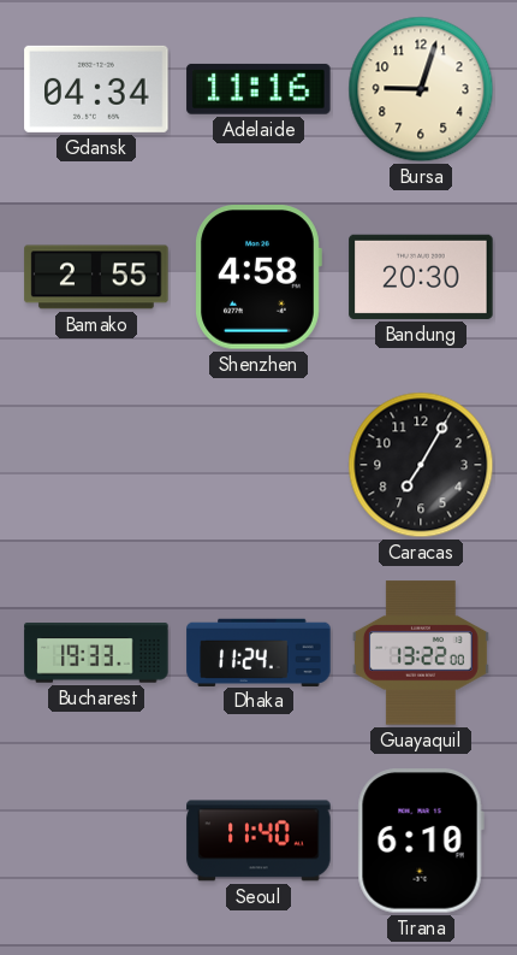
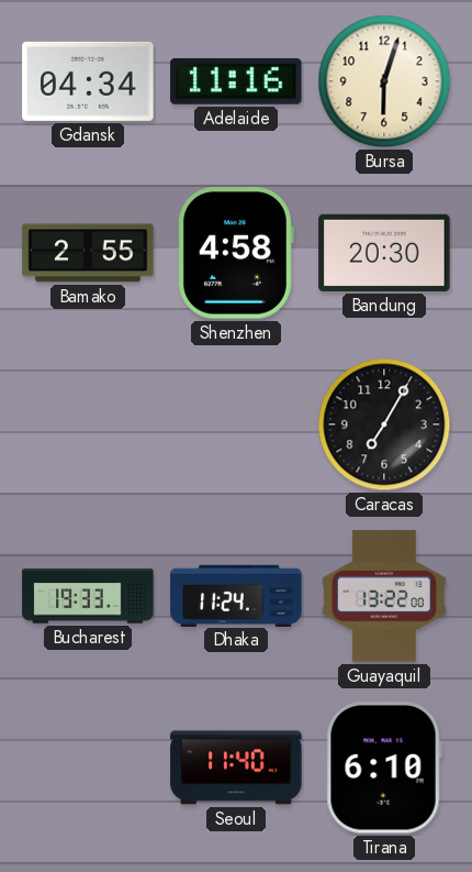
Bursa: 9:03 -> 6:03
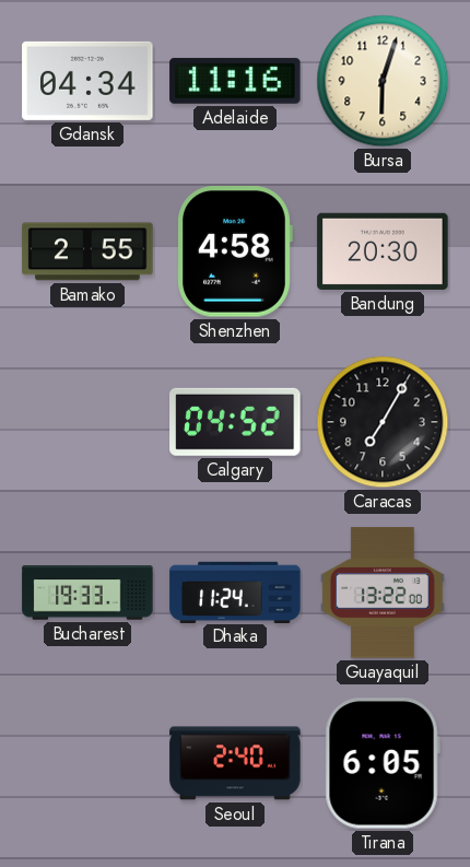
Calgary: none -> 04:52
Seoul: 11:40 -> 2:40
Tirana: 6:10 -> 6:05
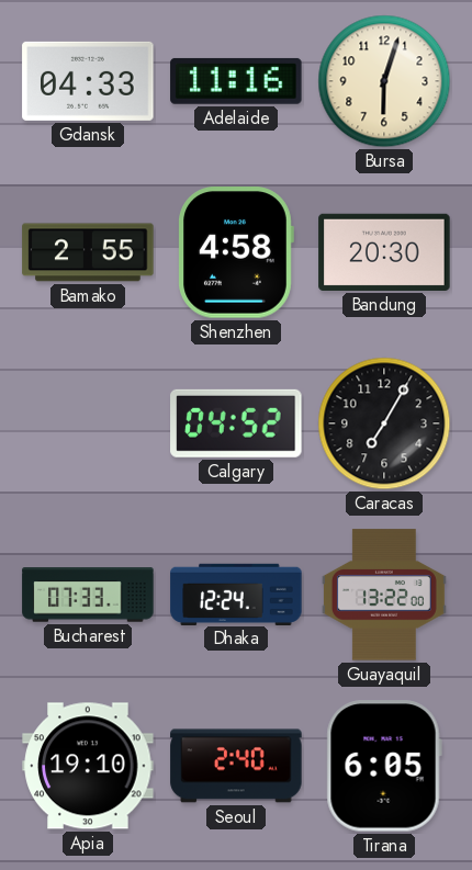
Gdansk: 04:34 -> 04:33
Bucharest: 19:33 -> 07:33
Dhaka: 11:24 -> 12:24
Apia: none -> 19:10
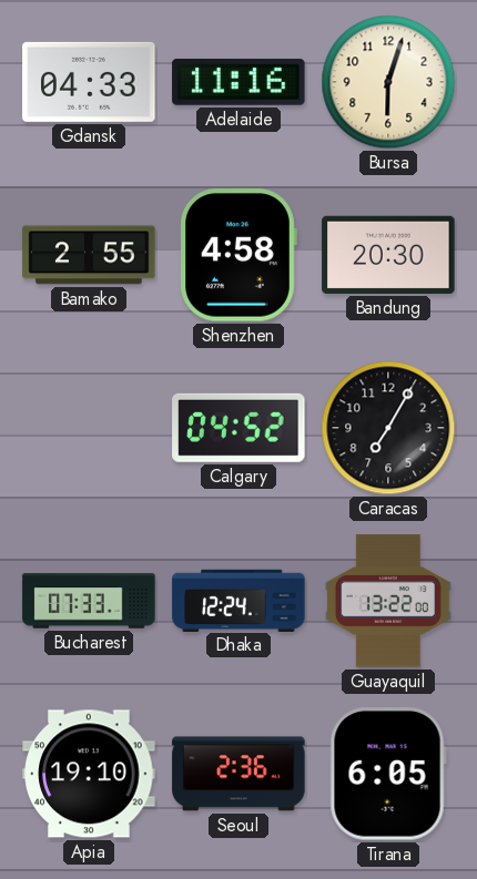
Seoul: 2:40 -> 2:36
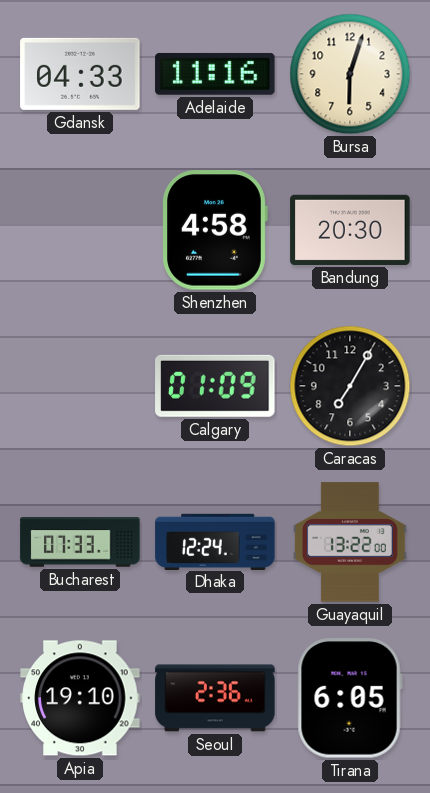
Bamako: 2:55 -> none
Calgary: 04:52 -> 01:09
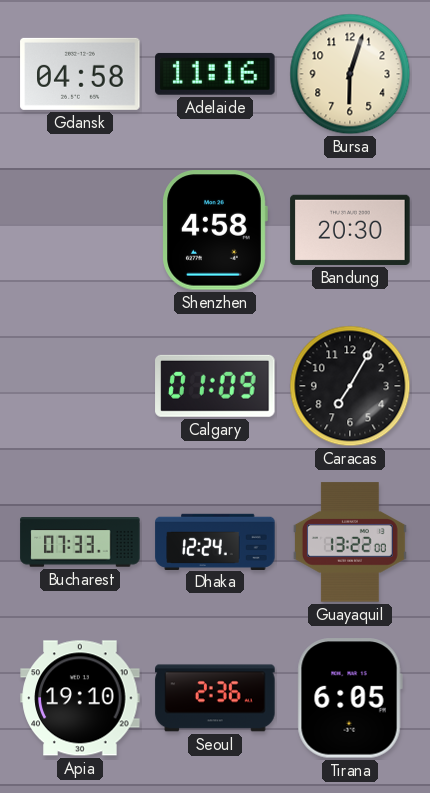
Gdansk: 04:33 -> 04:58
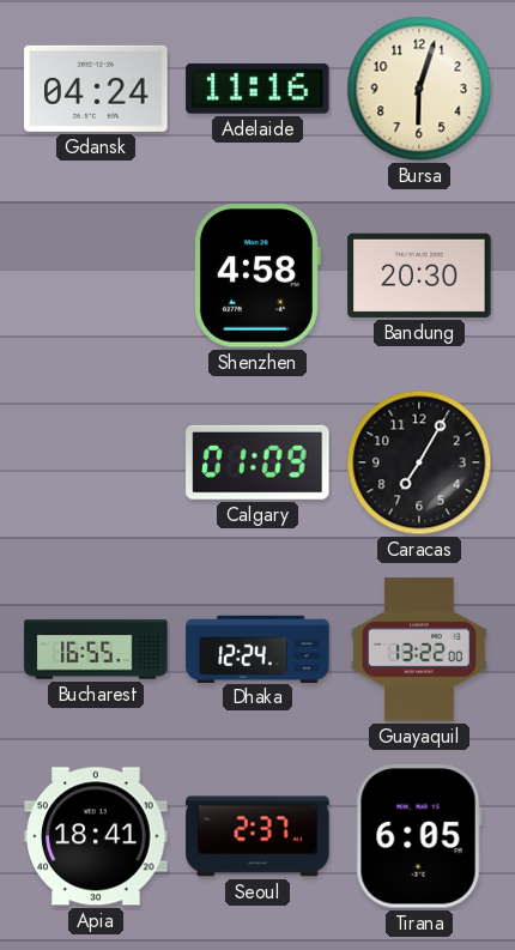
Gdansk: 04:58 -> 04:24
Bucharest: 07:33 -> 16:55
Apia: 19:10 -> 18:41
Seoul: 2:36 -> 2:37
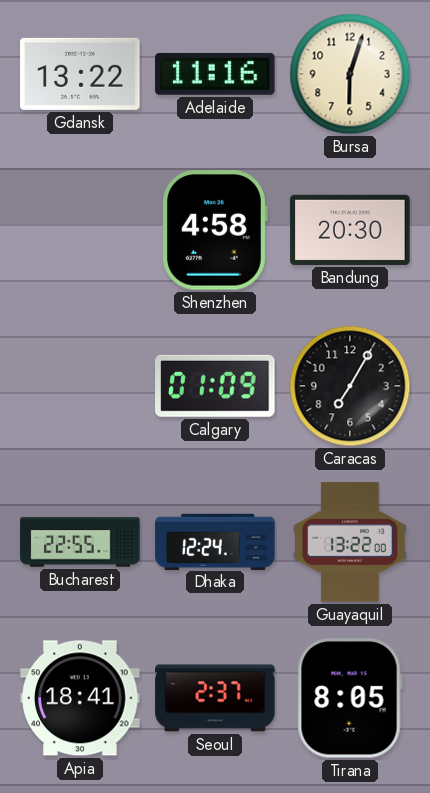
Gdansk: 04:24 -> 13:22
Bucharest: 16:55 -> 22:55
Tirana: 6:05 -> 8:05
